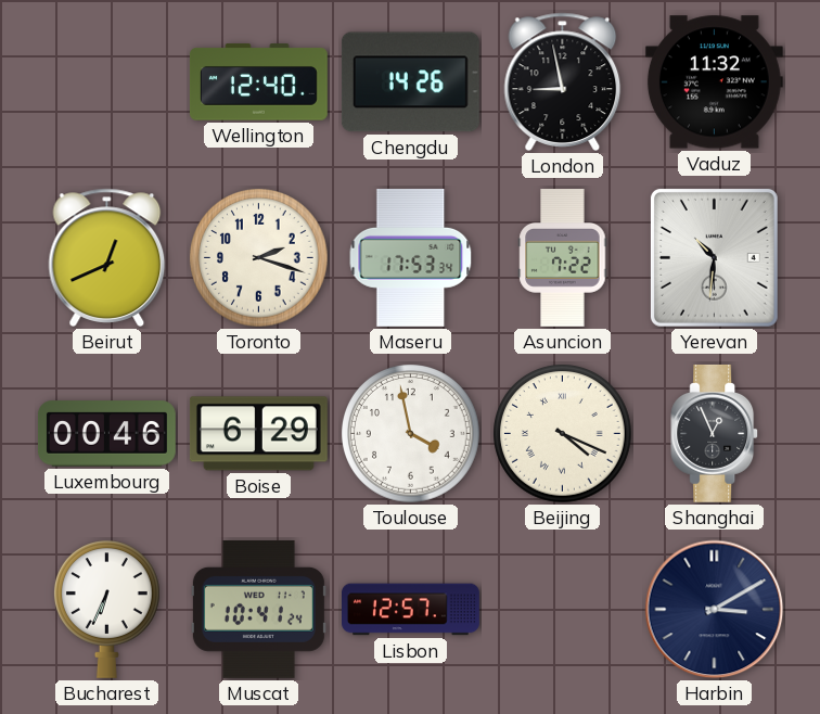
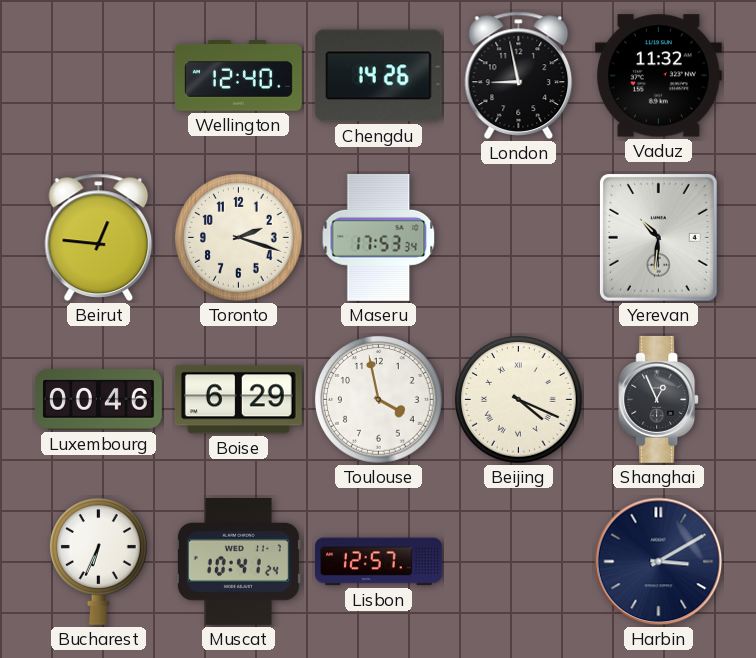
Beirut: 12:41 -> 12:46
Asuncion: 7:22 -> none
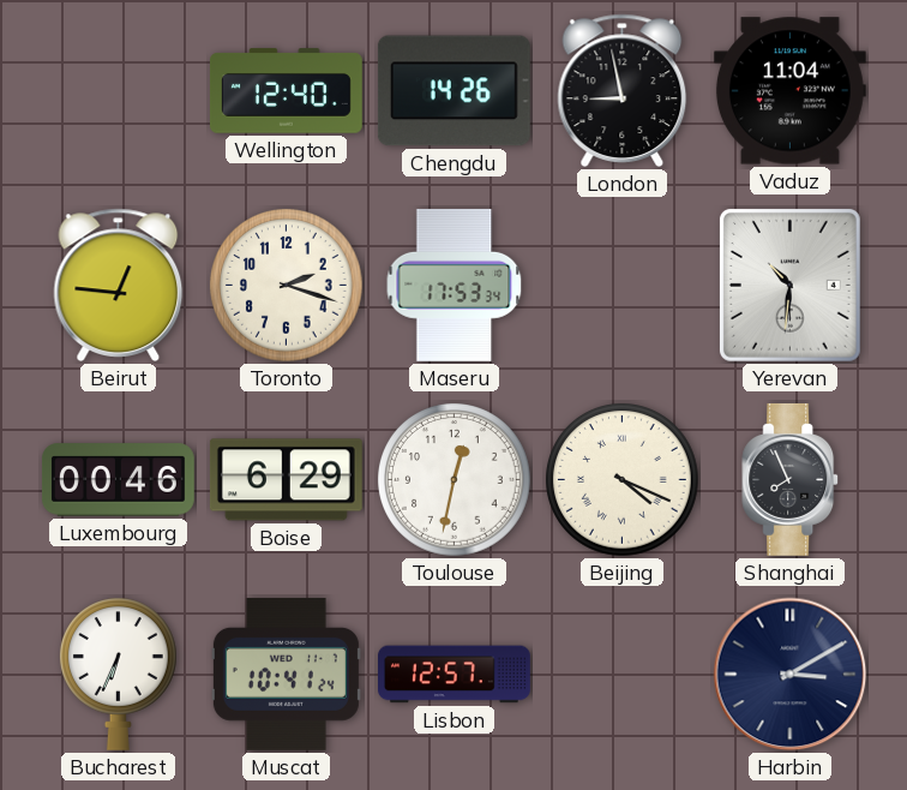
Vaduz: 11:32 -> 11:04
Toulouse: 3:58 -> 12:32
Shanghai: 12:56 -> 7:56
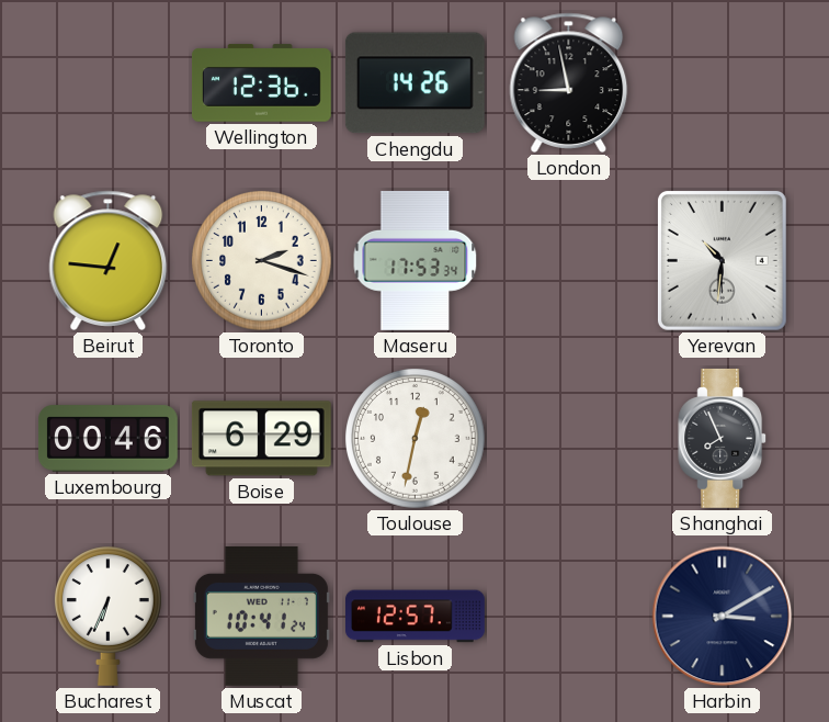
Wellington: 12:40 -> 12:36
Vaduz: 11:04 -> none
Beijing: 4:19 -> none
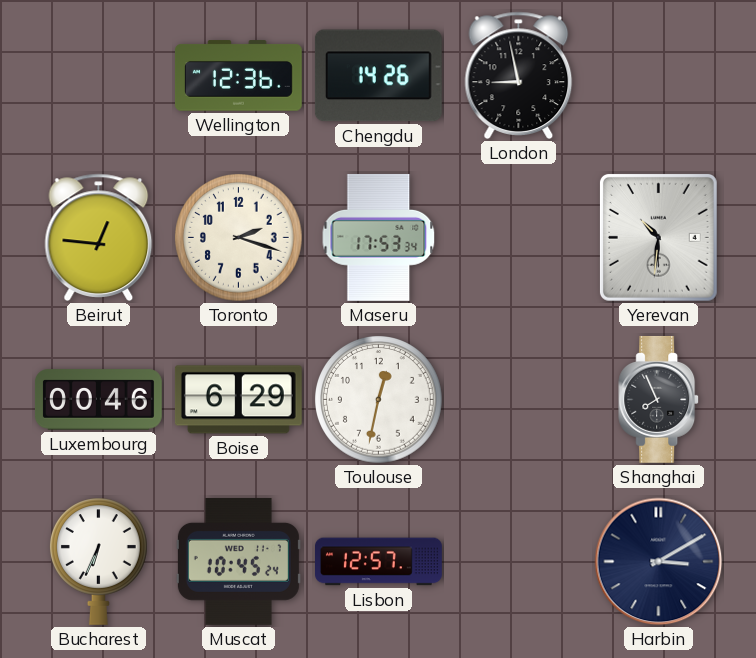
Muscat: 10:41 -> 10:45
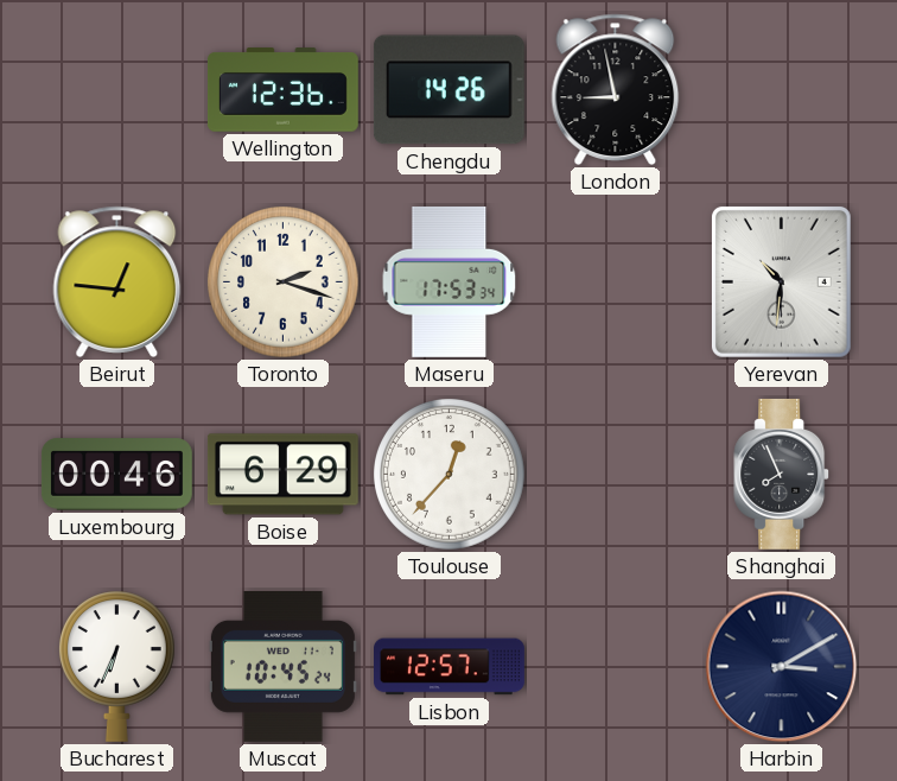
Toulouse: 12:32 -> 12:37
